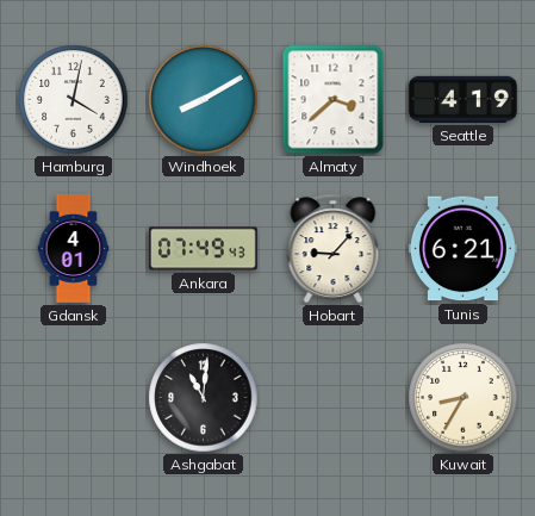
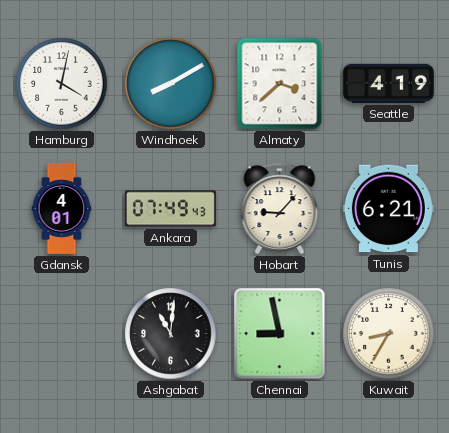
Chennai: none -> 8:58
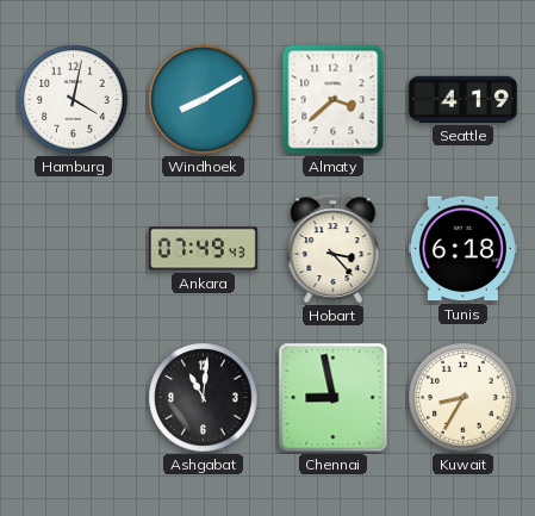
Gdansk: 4:01 -> none
Hobart: 9:07 -> 3:23
Tunis: 6:21 -> 6:18
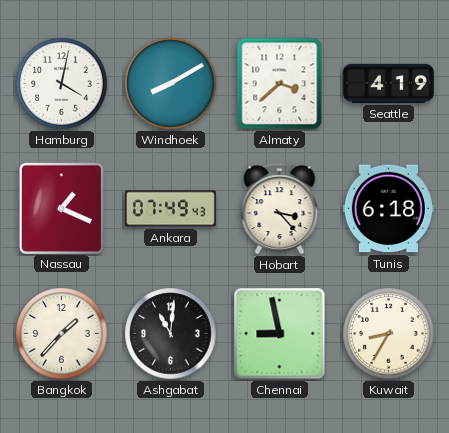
Nassau: none -> 1:19
Bangkok: none -> 1:37
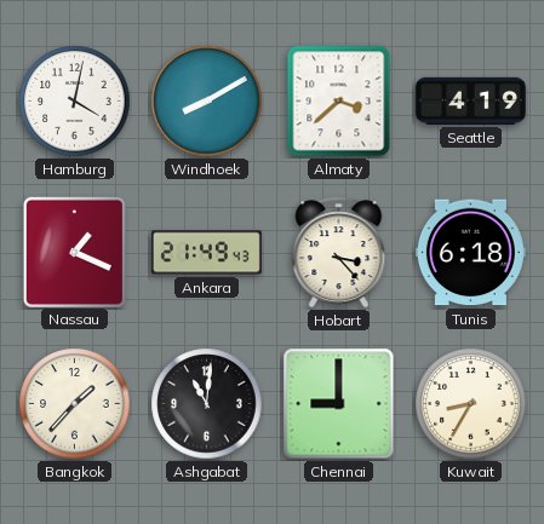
Ankara: 07:49 -> 21:49
Chennai: 8:58 -> 9:00
